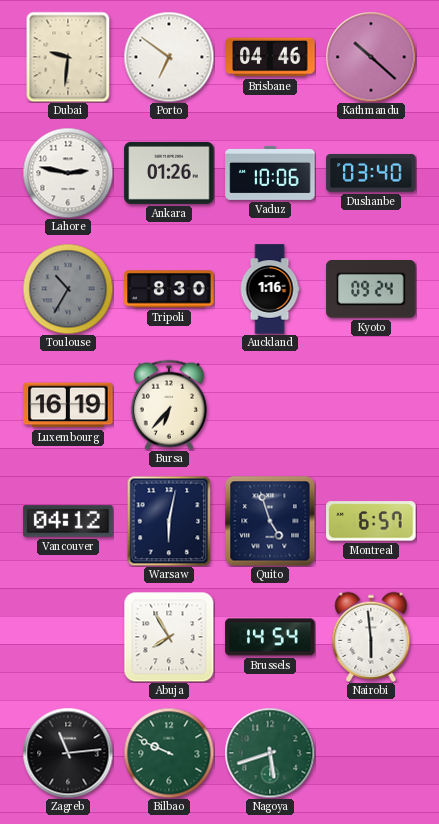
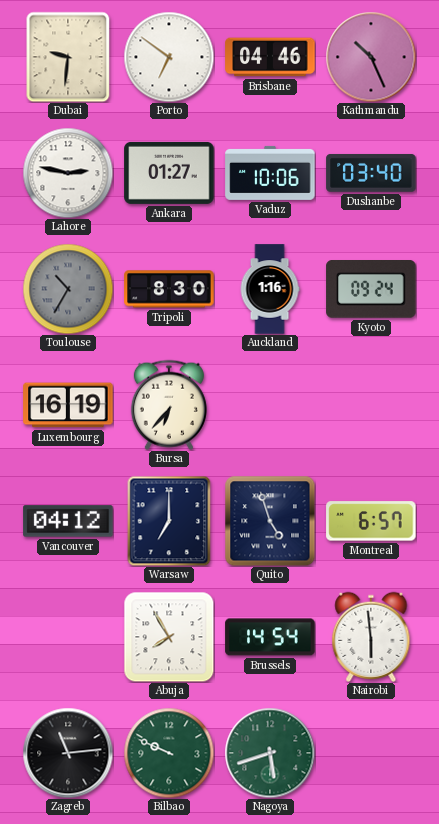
Kathmandu: 10:22 -> 10:26
Ankara: 01:26 -> 01:27
Warsaw: 6:02 -> 7:00
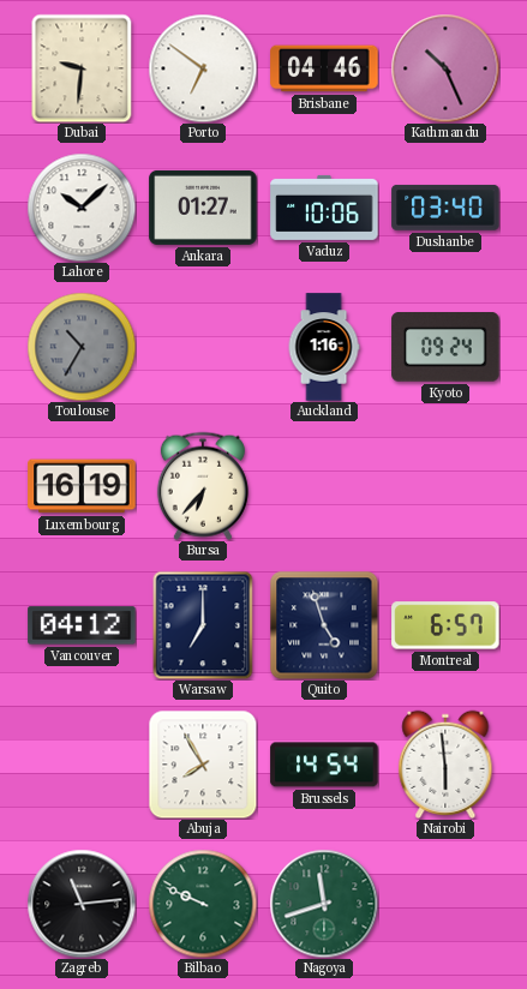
Lahore: 2:47 -> 10:08
Tripoli: 8:30 -> none
Nagoya: 5:42 -> 11:42
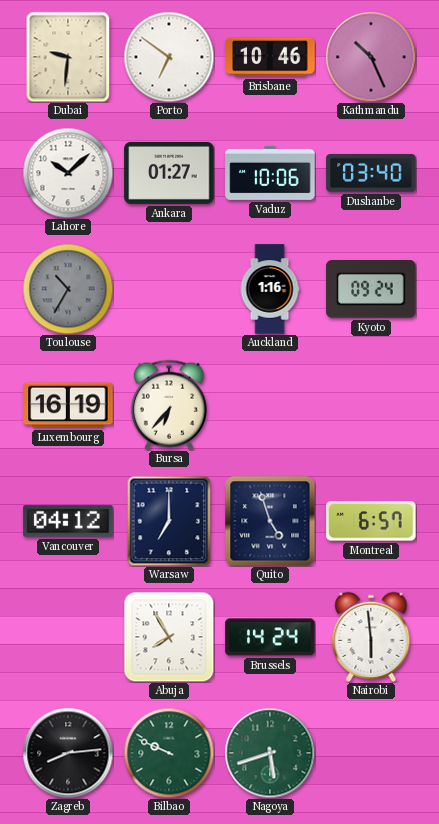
Brisbane: 04:46 -> 10:46
Brussels: 14:54 -> 14:24
Zagreb: 11:14 -> 8:14
Nagoya: 11:42 -> 5:42
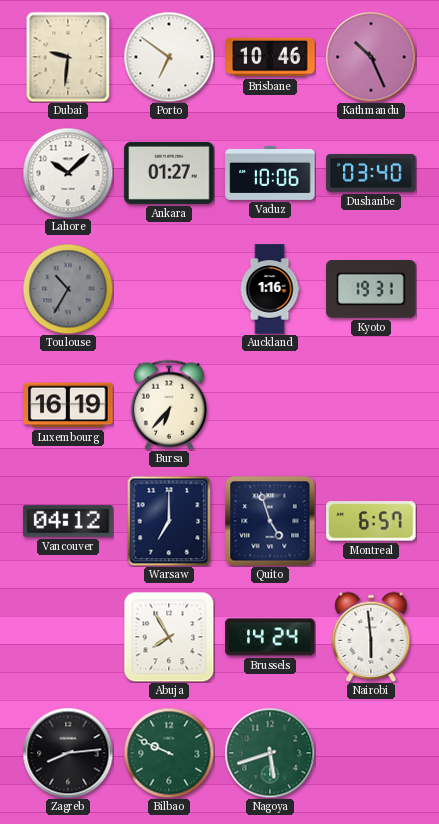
Kyoto: 09:24 -> 19:31
